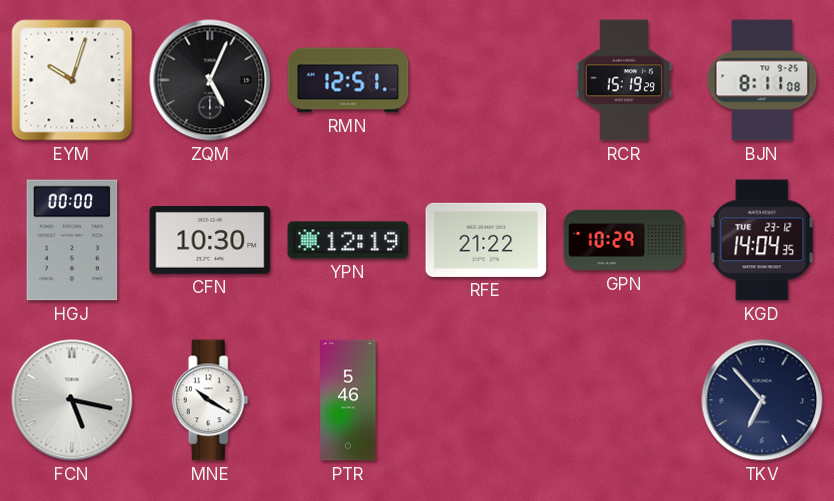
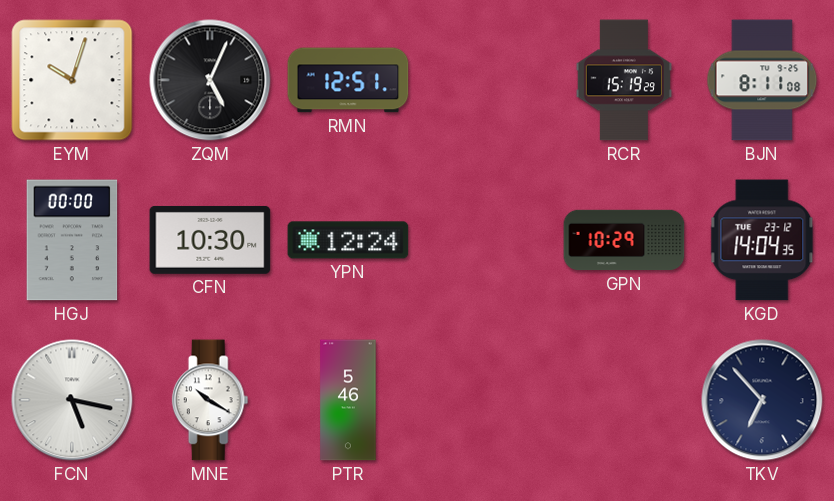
YPN: 12:19 -> 12:24
RFE: 21:22 -> none
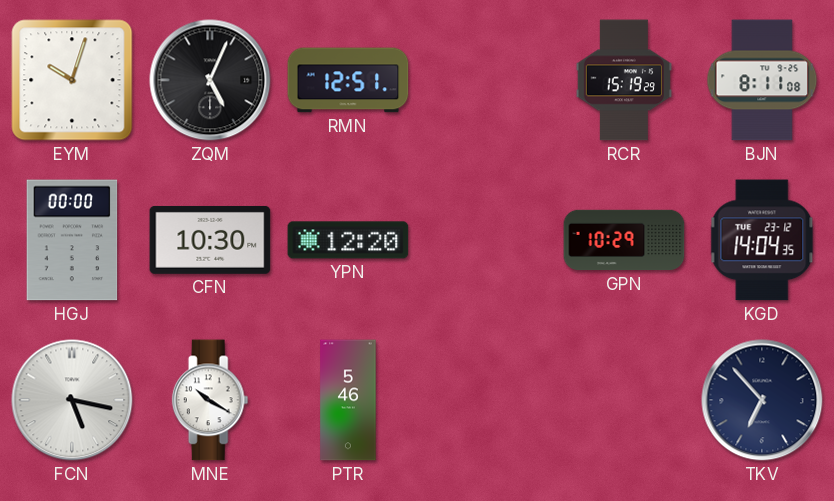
YPN: 12:24 -> 12:20
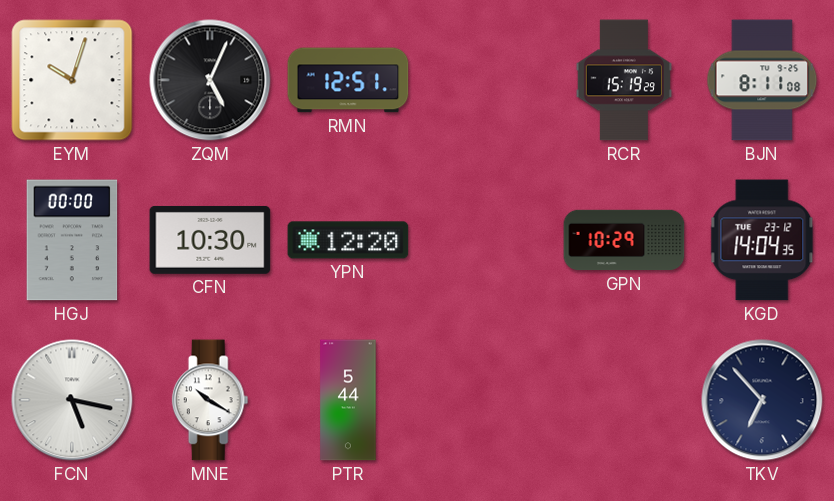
PTR: 5:46 -> 5:44
